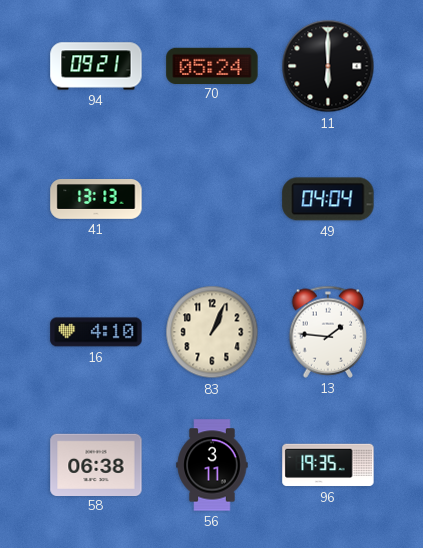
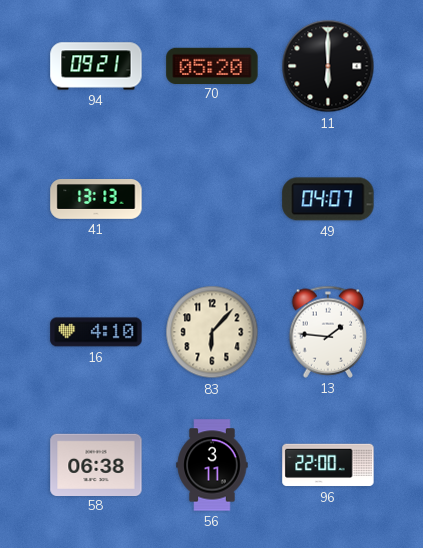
70: 05:24 -> 05:20
49: 04:04 -> 04:07
83: 1:04 -> 6:07
96: 19:35 -> 22:00
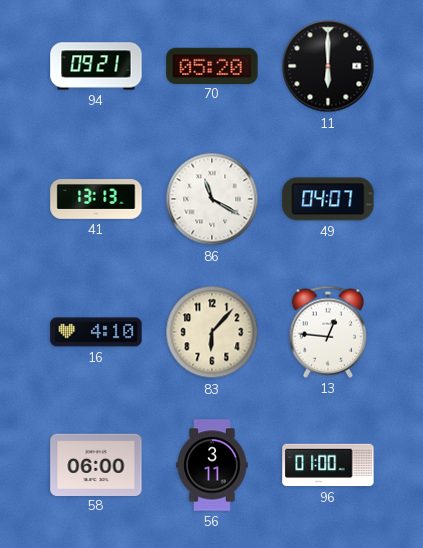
86: none -> 11:20
13: 1:46 -> 12:46
58: 06:38 -> 06:00
96: 22:00 -> 01:00
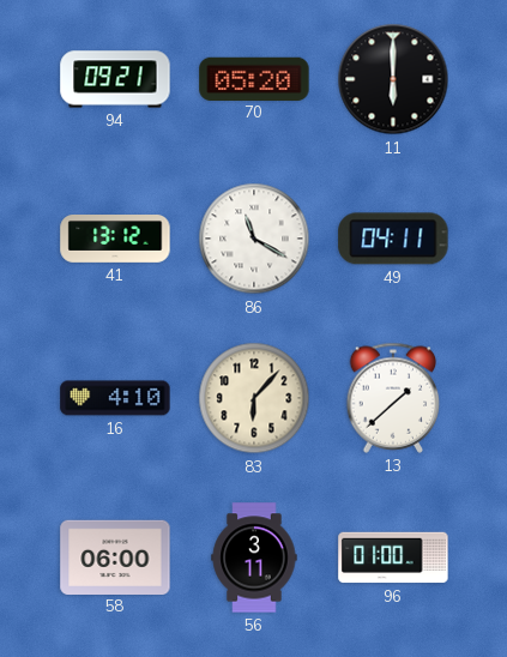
41: 13:13 -> 13:12
49: 04:07 -> 04:11
13: 12:46 -> 1:38
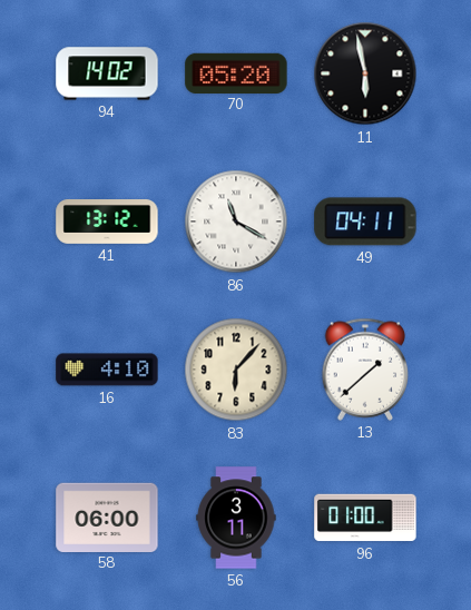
94: 09:21 -> 14:02
11: 6:00 -> 5:58
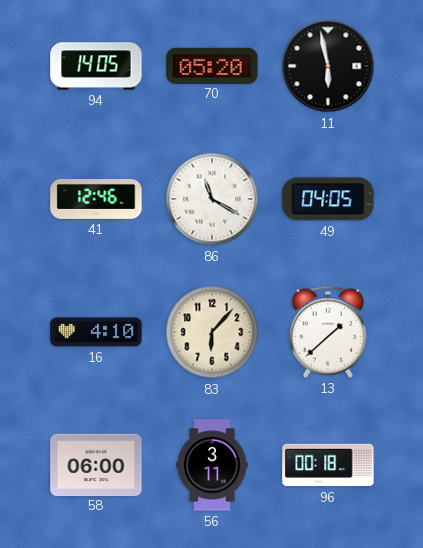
94: 14:02 -> 14:05
41: 13:12 -> 12:46
49: 04:11 -> 04:05
96: 01:00 -> 00:18
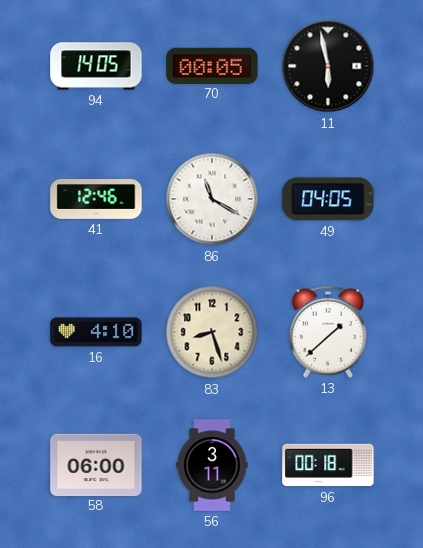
70: 05:20 -> 00:05
83: 6:07 -> 8:27
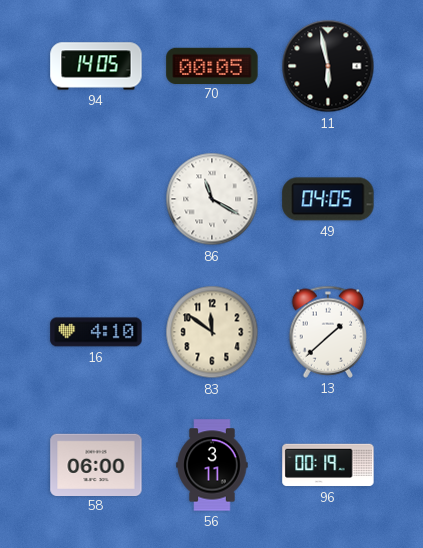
41: 12:46 -> none
83: 8:27 -> 11:51
96: 00:18 -> 00:19
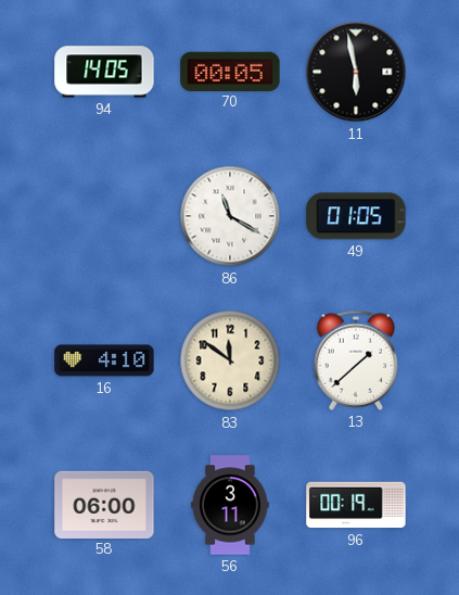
49: 04:05 -> 01:05
